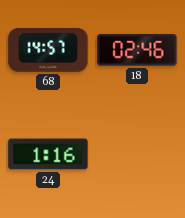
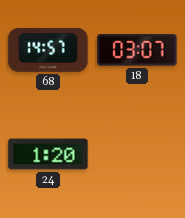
18: 02:46 -> 03:07
24: 1:16 -> 1:20
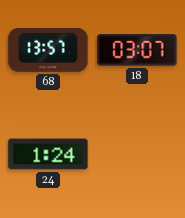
68: 14:57 -> 13:57
24: 1:20 -> 1:24
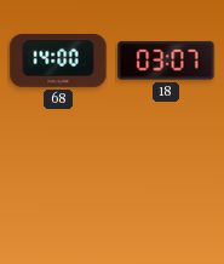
68: 13:57 -> 14:00
24: 1:24 -> none
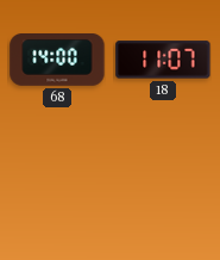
18: 03:07 -> 11:07
